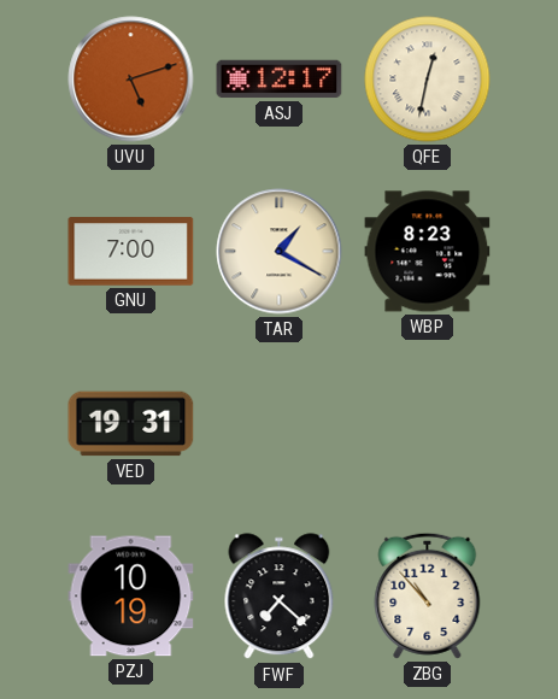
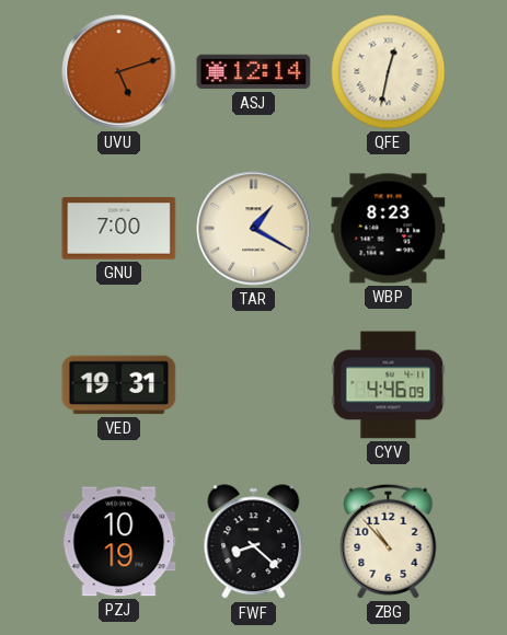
ASJ: 12:17 -> 12:14
CYV: none -> 4:46
FWF: 7:22 -> 8:22
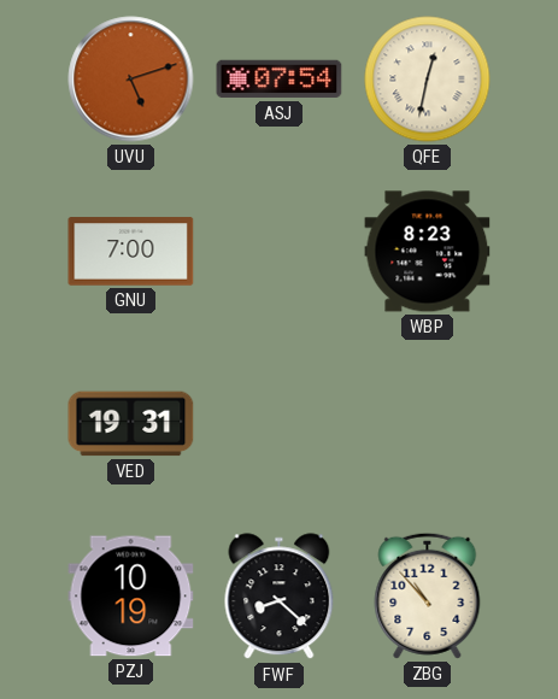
ASJ: 12:14 -> 07:54
TAR: 1:20 -> none
CYV: 4:46 -> none
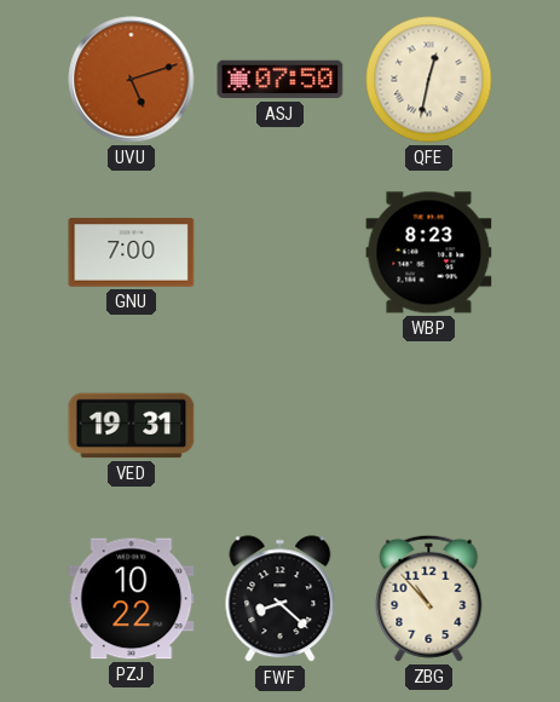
ASJ: 07:54 -> 07:50
PZJ: 10:19 -> 10:22
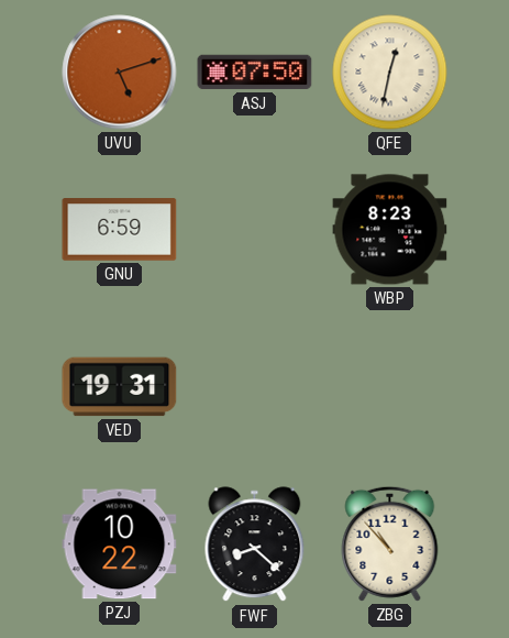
GNU: 7:00 -> 6:59
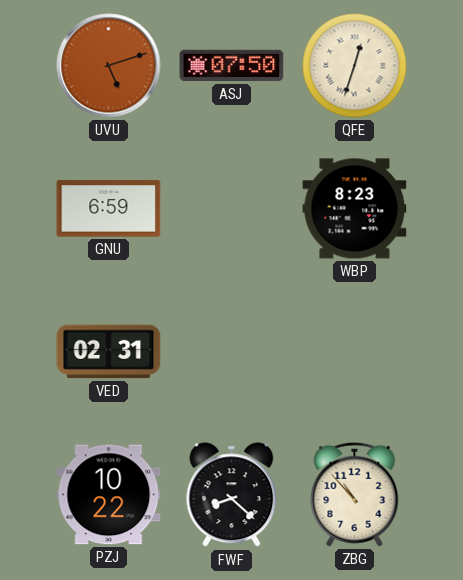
QFE: 12:32 -> 12:33
VED: 19:31 -> 02:31
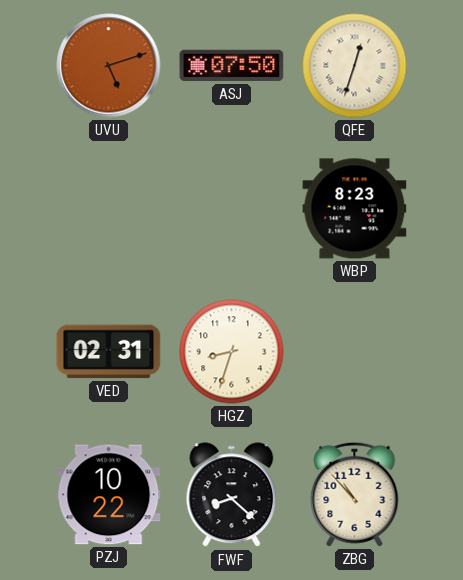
GNU: 6:59 -> none
HGZ: none -> 8:33
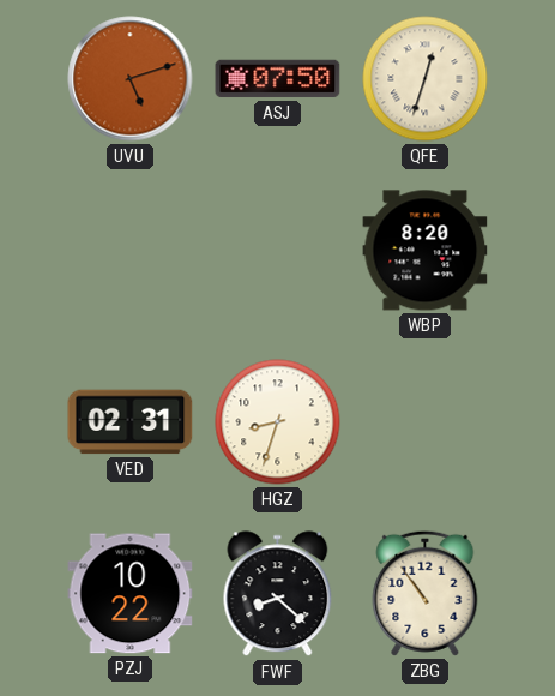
WBP: 8:23 -> 8:20
ZBG: 10:53 -> 10:54
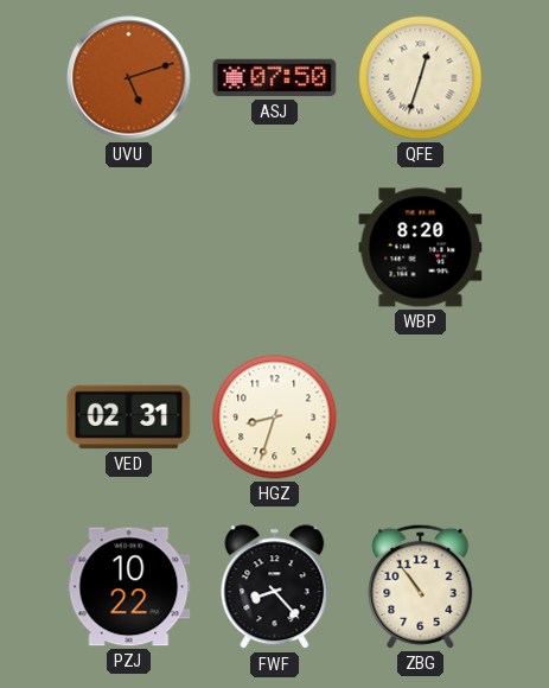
FWF: 8:22 -> 8:23
